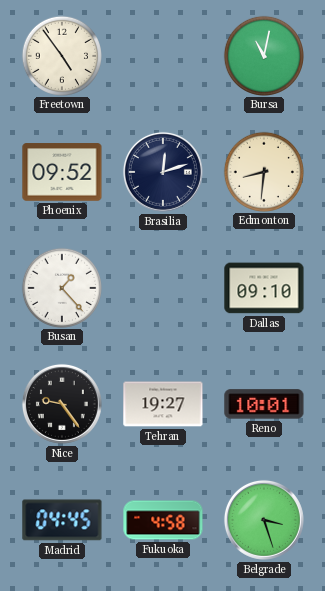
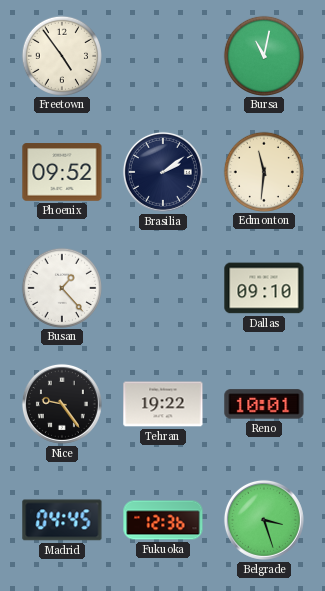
Brasilia: 12:12 -> 2:09
Edmonton: 8:31 -> 11:31
Tehran: 19:27 -> 19:22
Fukuoka: 4:58 -> 12:36
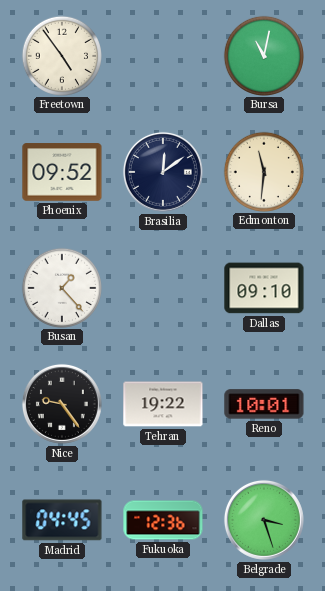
Brasilia: 2:09 -> 12:09
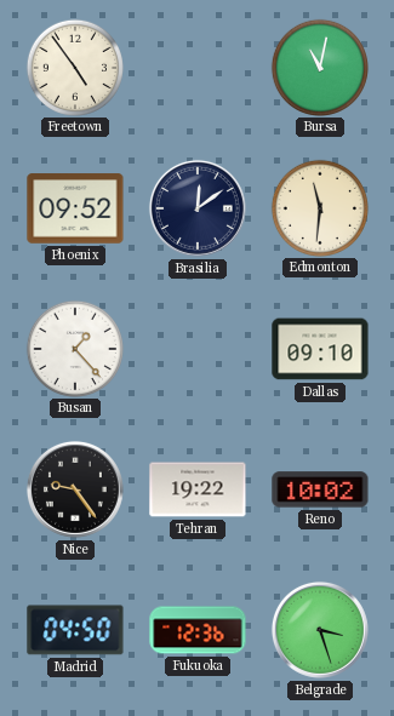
Reno: 10:01 -> 10:02
Madrid: 04:45 -> 04:50
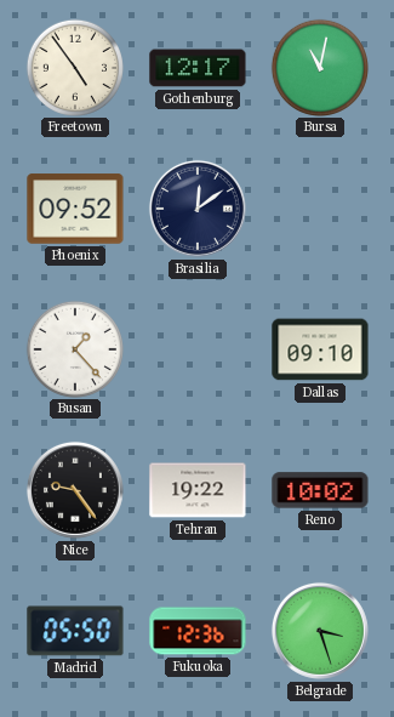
Gothenburg: none -> 12:17
Edmonton: 11:31 -> none
Madrid: 04:50 -> 05:50
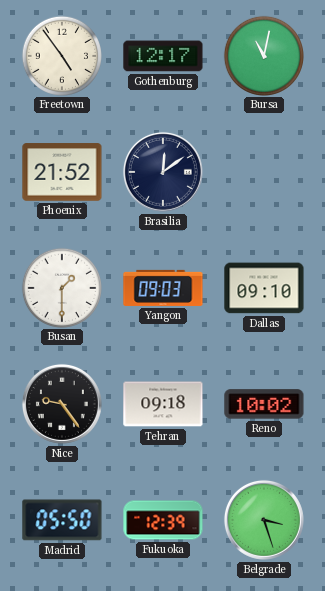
Phoenix: 09:52 -> 21:52
Busan: 1:23 -> 1:30
Yangon: none -> 09:03
Tehran: 19:22 -> 09:18
Fukuoka: 12:36 -> 12:39
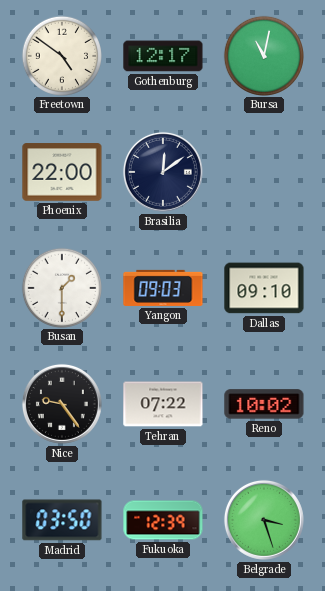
Freetown: 4:54 -> 4:51
Phoenix: 21:52 -> 22:00
Tehran: 09:18 -> 07:22
Madrid: 05:50 -> 03:50
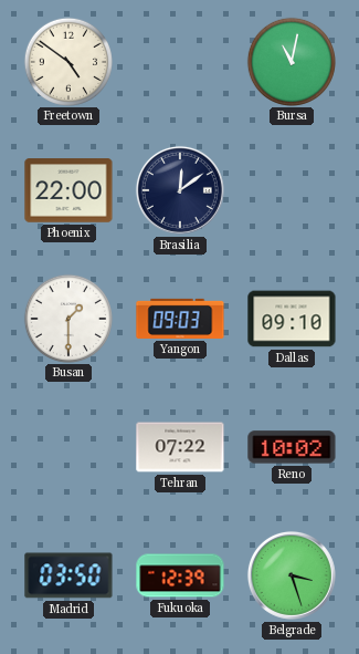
Gothenburg: 12:17 -> none
Nice: 9:24 -> none
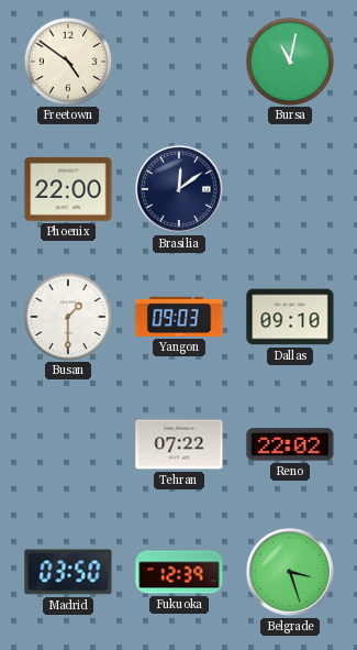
Reno: 10:02 -> 22:02
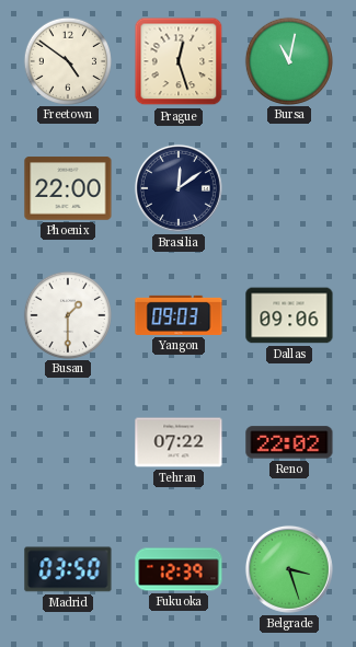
Prague: none -> 12:27
Dallas: 09:10 -> 09:06
